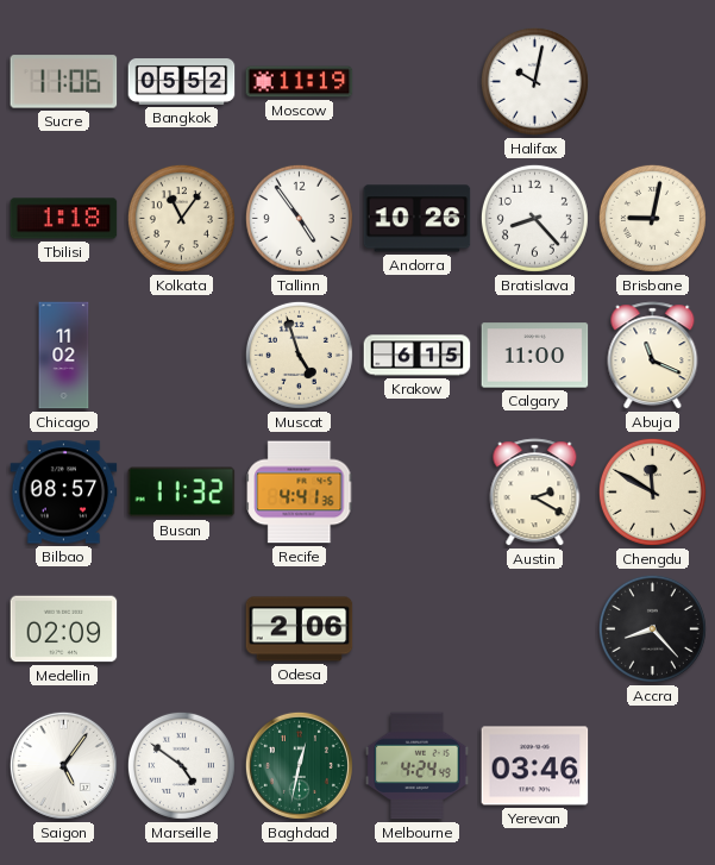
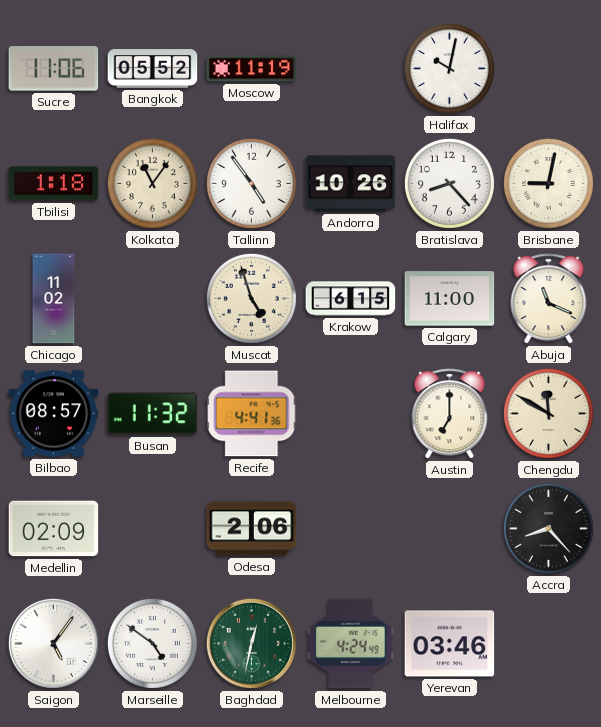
Austin: 2:20 -> 7:00
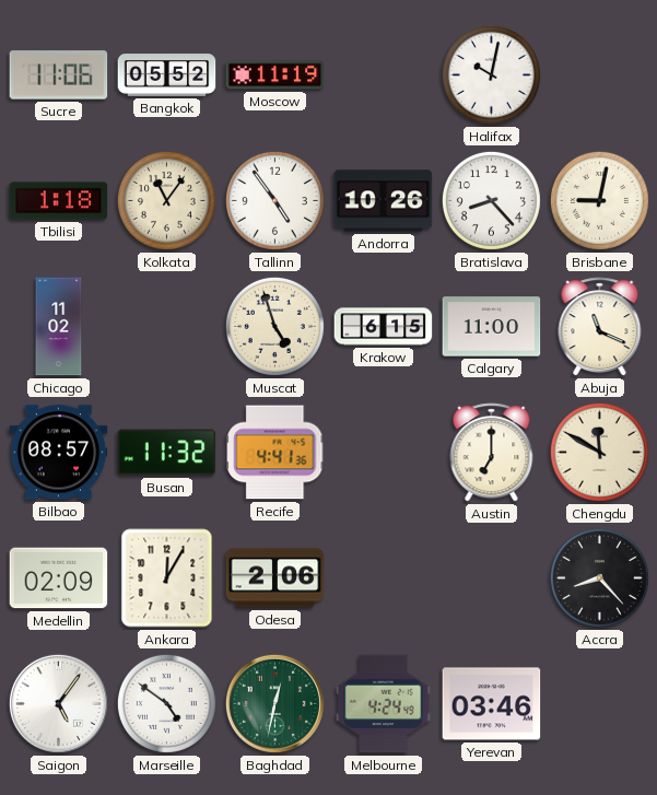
Ankara: none -> 12:05
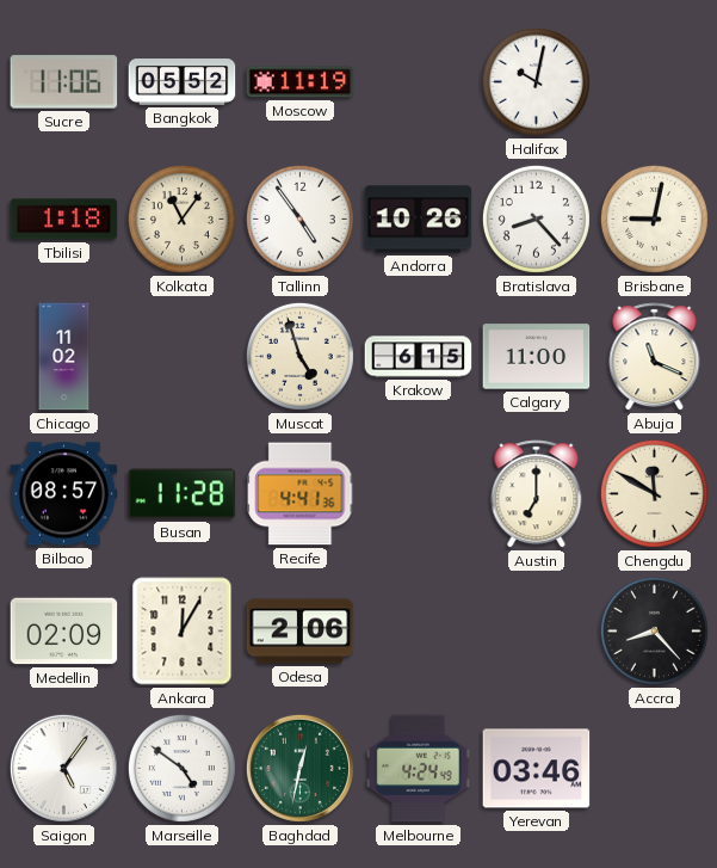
Busan: 11:32 -> 11:28
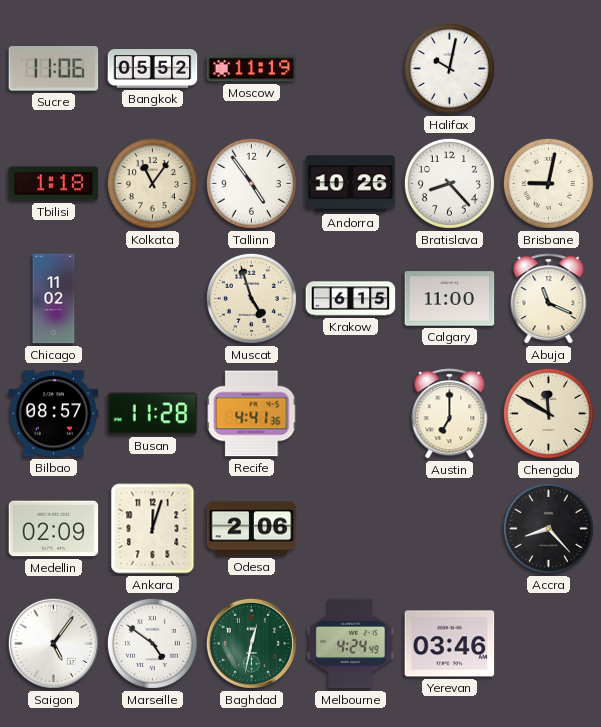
Ankara: 12:05 -> 12:03
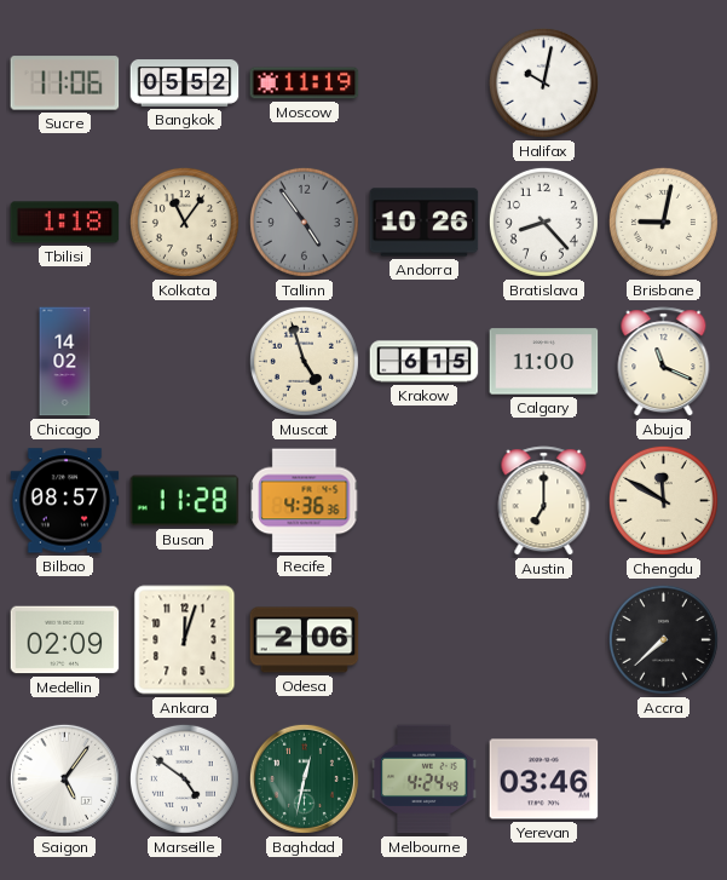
Tallinn dial: white -> grey
Chicago: 11:02 -> 14:02
Recife: 4:41 -> 4:36
Accra: 8:23 -> 7:38
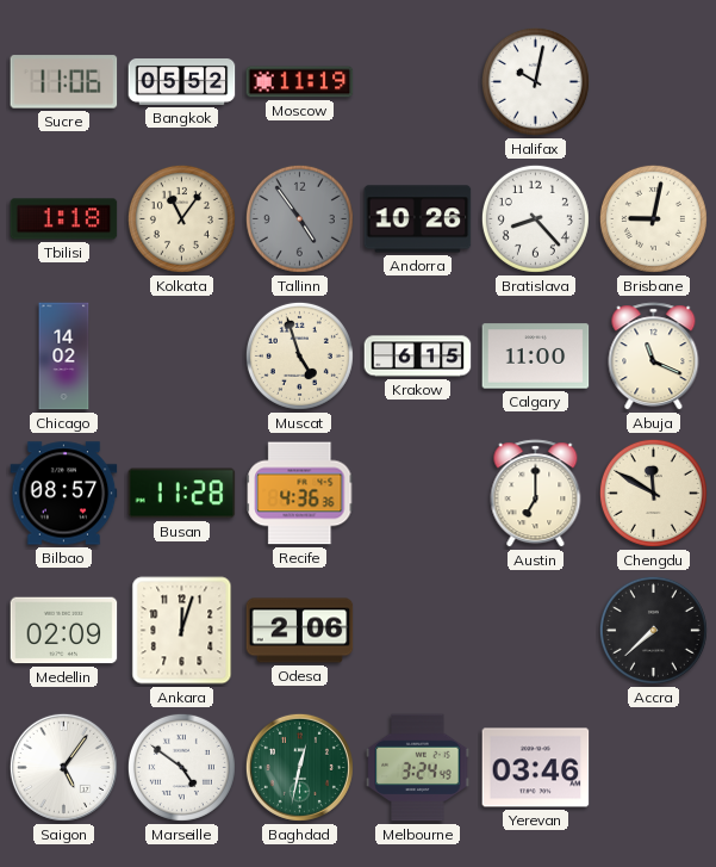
Melbourne: 4:24 -> 3:24
